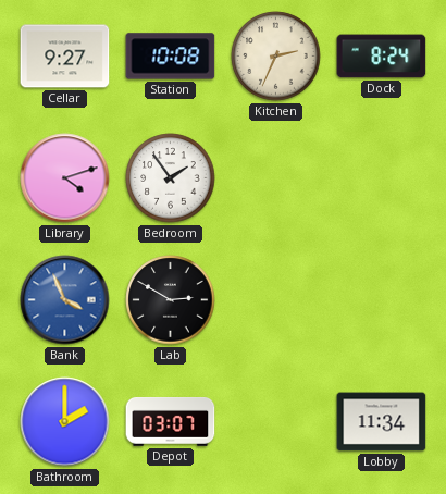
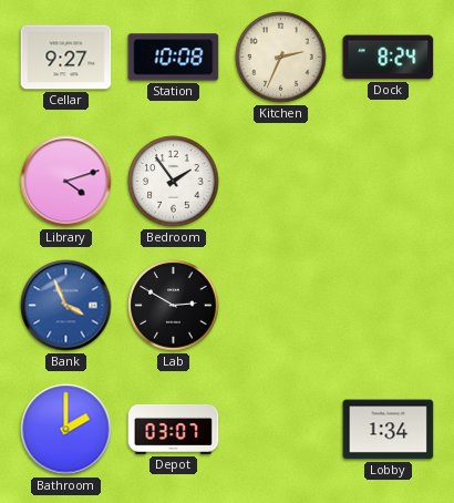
Lobby: 11:34 -> 1:34
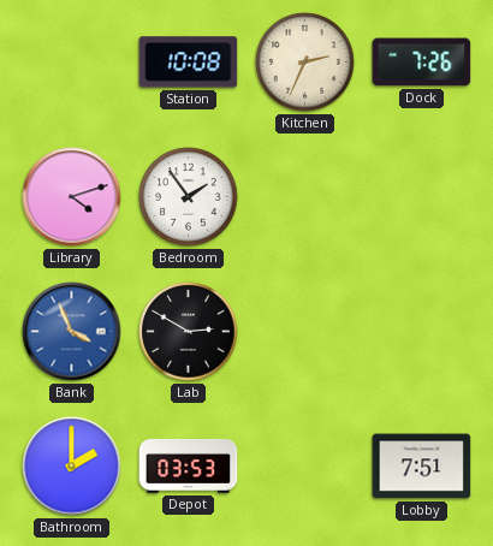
Cellar: 9:27 -> none
Dock: 8:24 -> 7:26
Depot: 03:07 -> 03:53
Lobby: 1:34 -> 7:51
